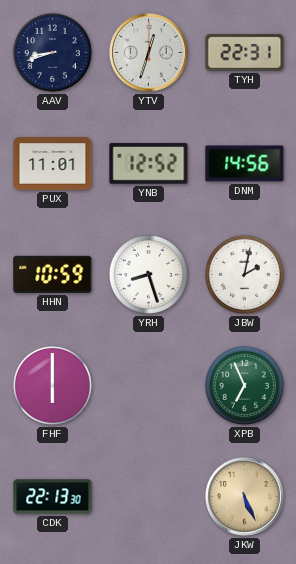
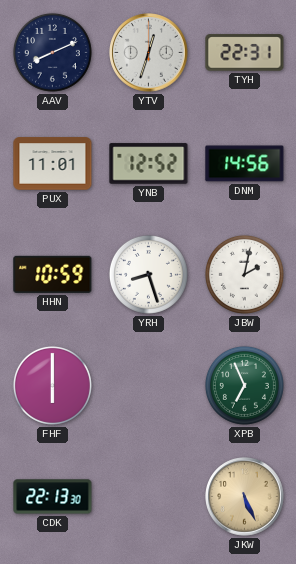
AAV: 8:42 -> 8:11
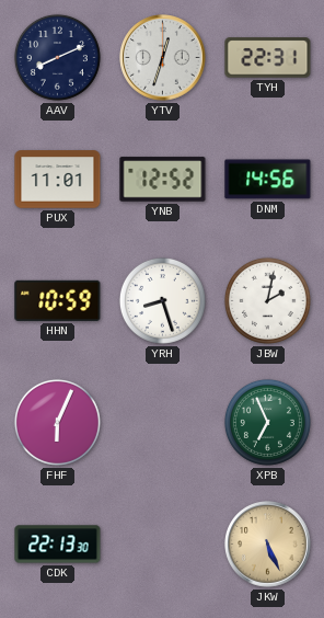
FHF: 6:00 -> 6:04
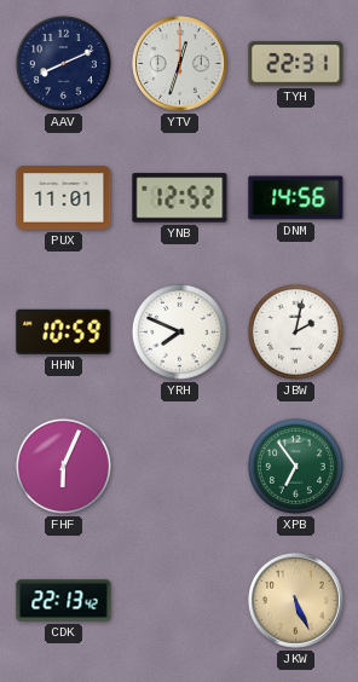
YRH: 8:27 -> 7:49
XPB: 6:56 -> 6:54
CDK: 22:13:30 -> 22:13:42
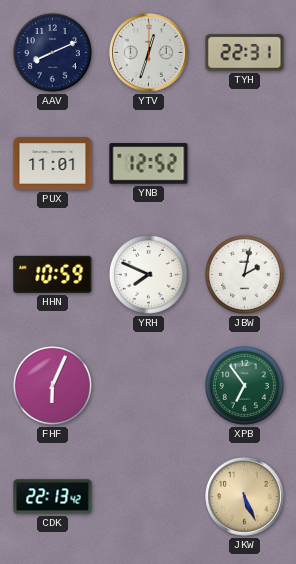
DNM: 14:56 -> none
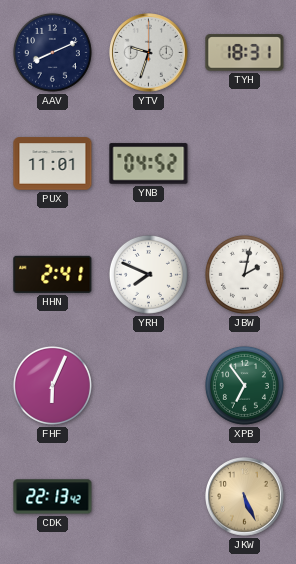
YTV: 12:33 -> 9:33
TYH: 22:31 -> 18:31
YNB: 12:52 -> 04:52
HHN: 10:59 -> 2:41
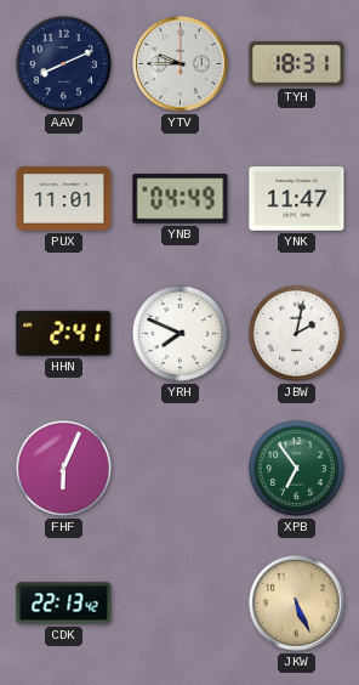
YTV: 9:33 -> 9:45
YNB: 04:52 -> 04:49
YNK: none -> 11:47
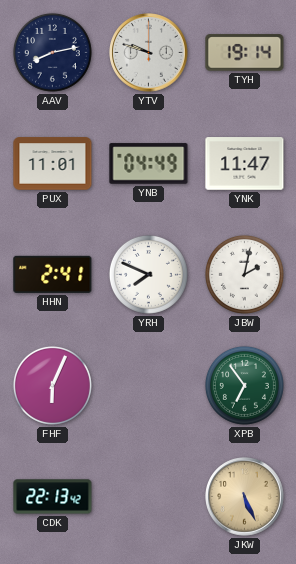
AAV: 8:11 -> 8:13
YTV: 9:45 -> 9:48
TYH: 18:31 -> 19:14
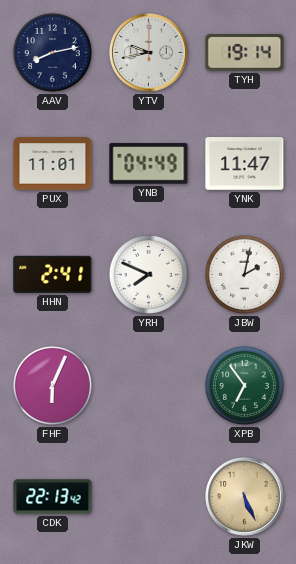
YTV: 9:48 -> 9:43
